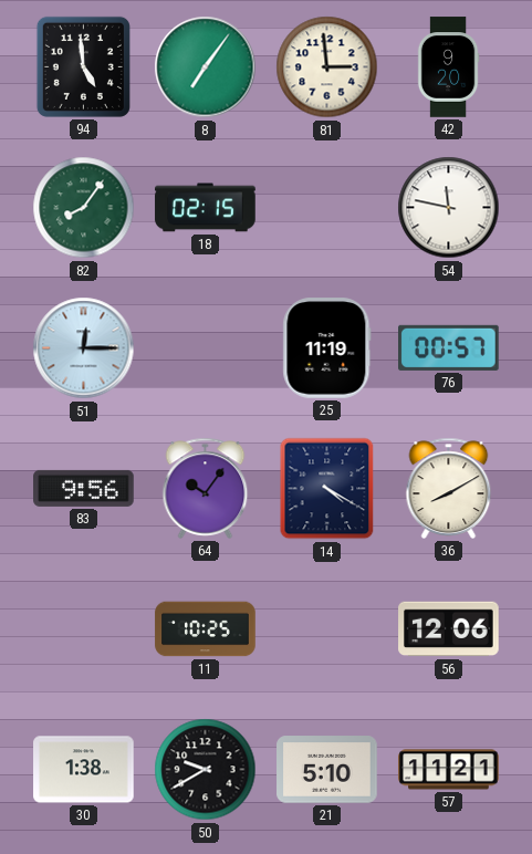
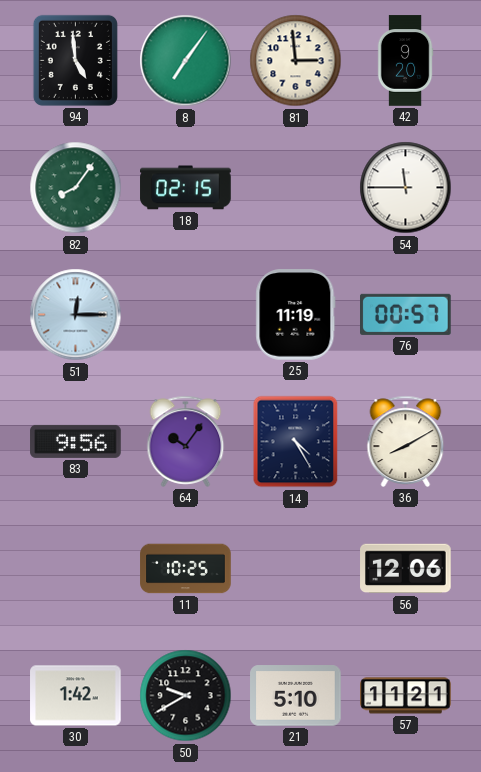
54: 11:47 -> 11:45
14: 4:20 -> 4:25
30: 1:38 -> 1:42
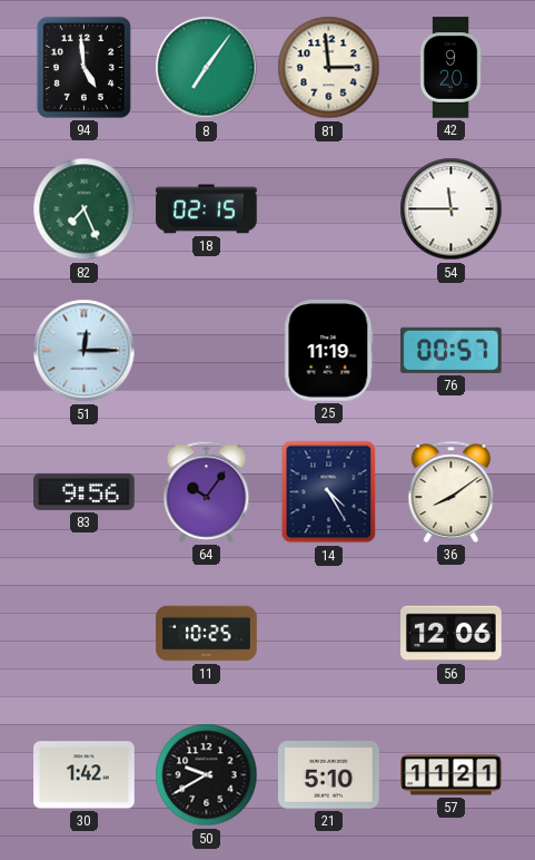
82: 8:06 -> 7:26
36: 8:10 -> 8:09
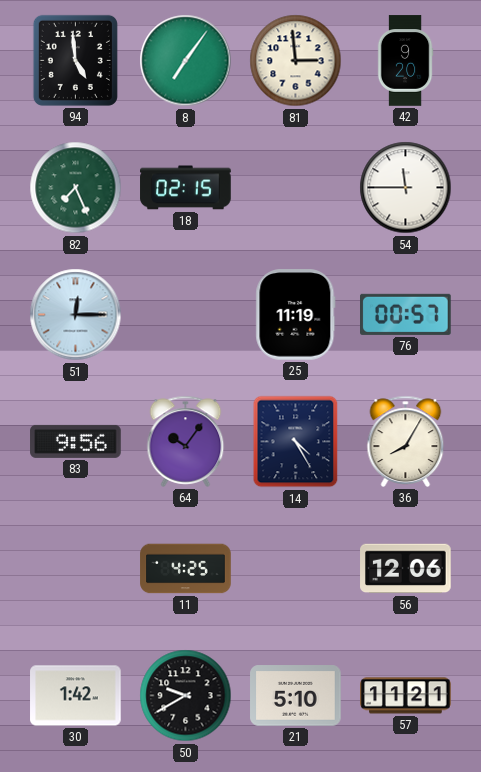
36: 8:09 -> 8:05
11: 10:25 -> 4:25
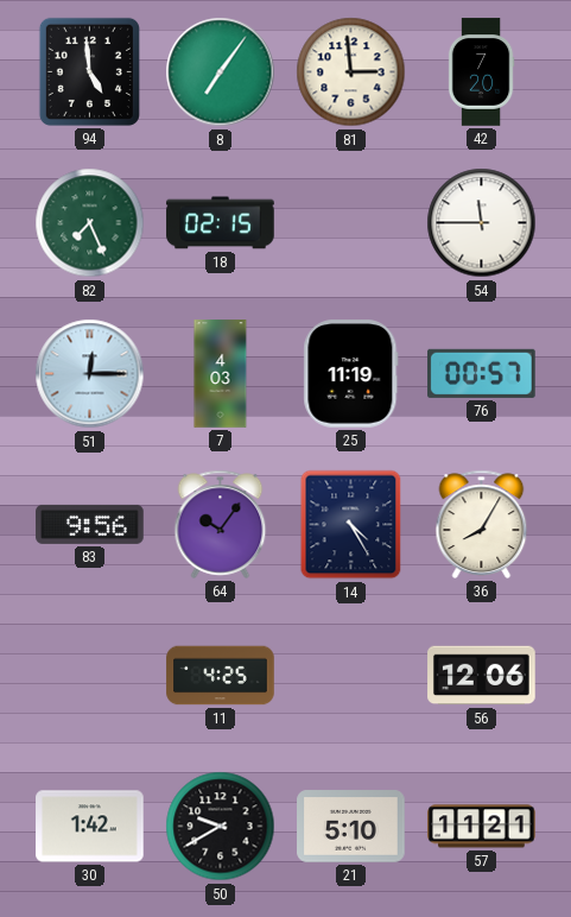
42: 9:20 -> 7:20
7: none -> 4:03
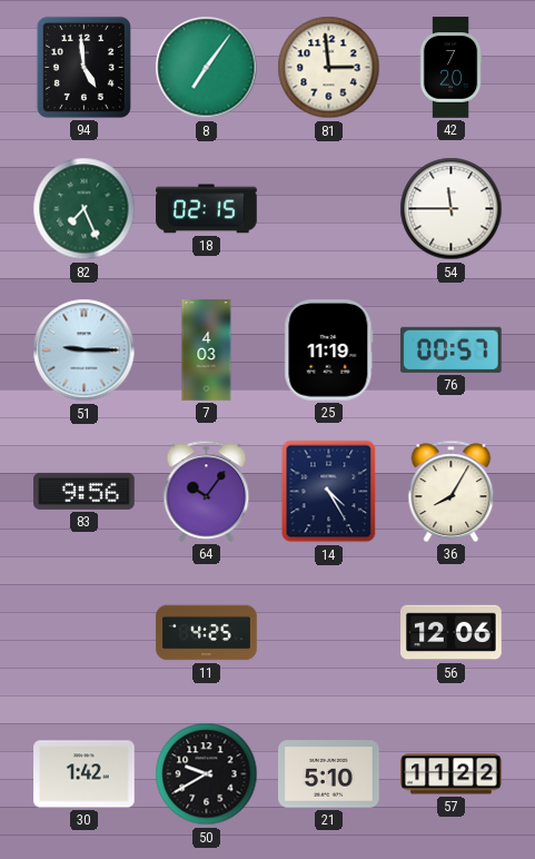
51: 12:15 -> 9:15
57: 11:21 -> 11:22
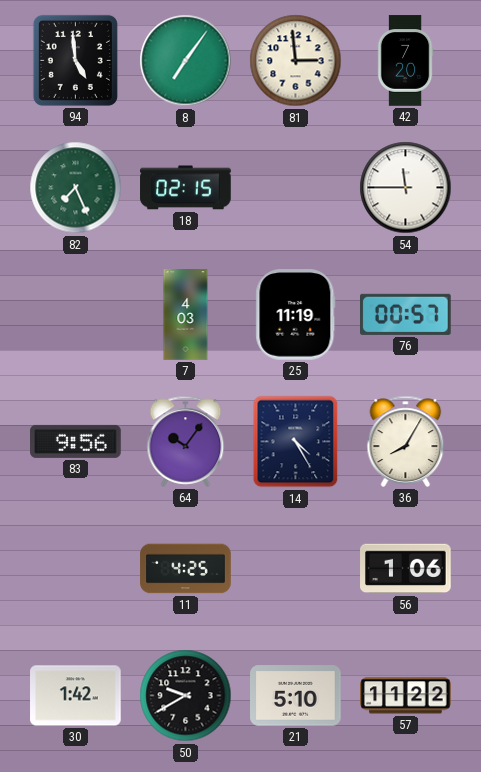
51: 9:15 -> none
56: 12:06 -> 1:06
